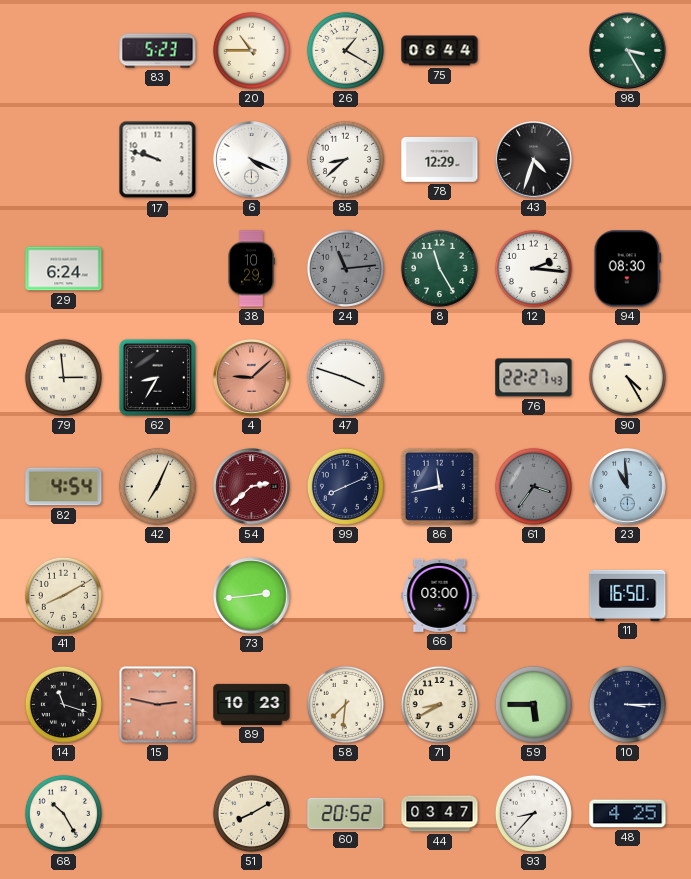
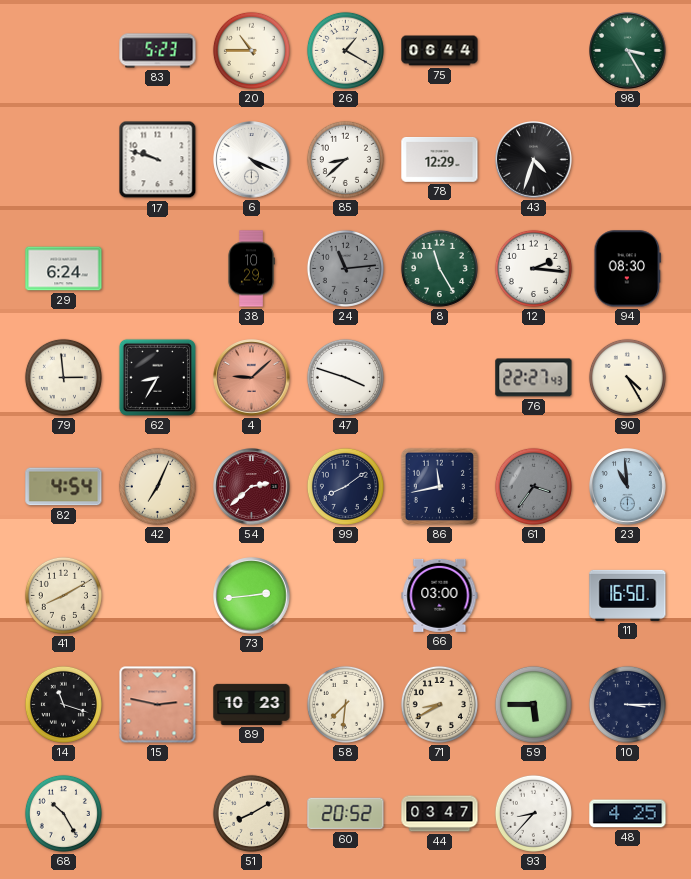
99: 8:11 -> 8:09
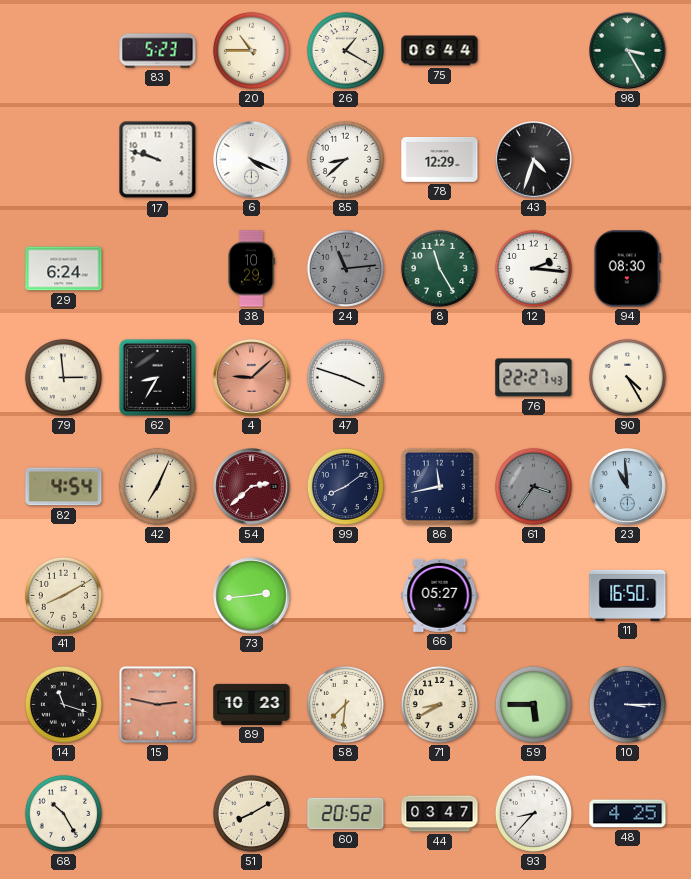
66: 03:00 -> 05:27
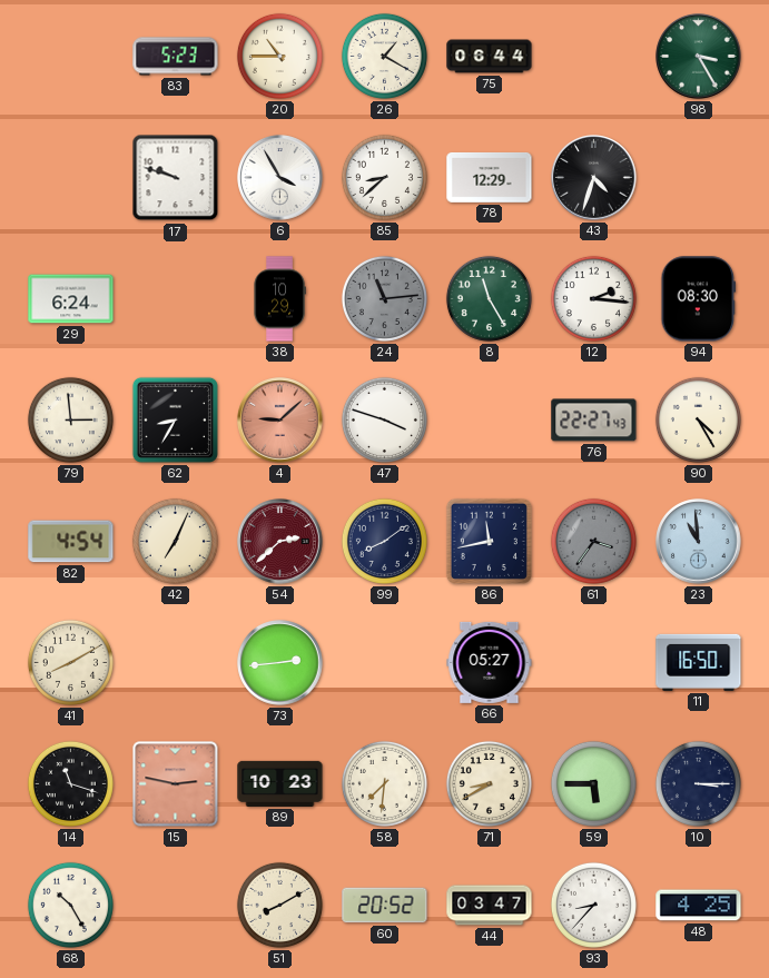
6: 4:19 -> 3:55
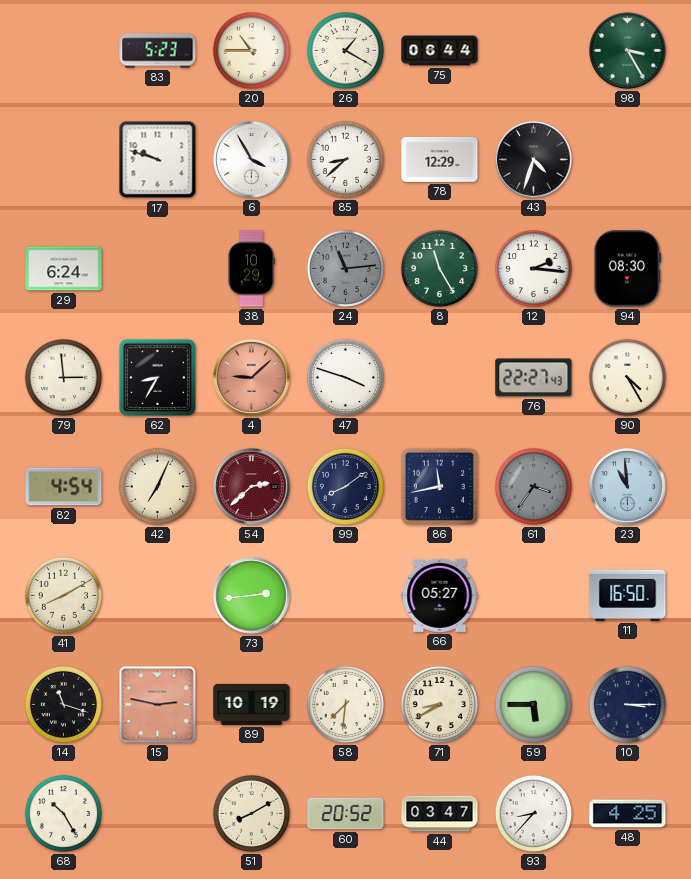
89: 10:23 -> 10:19
